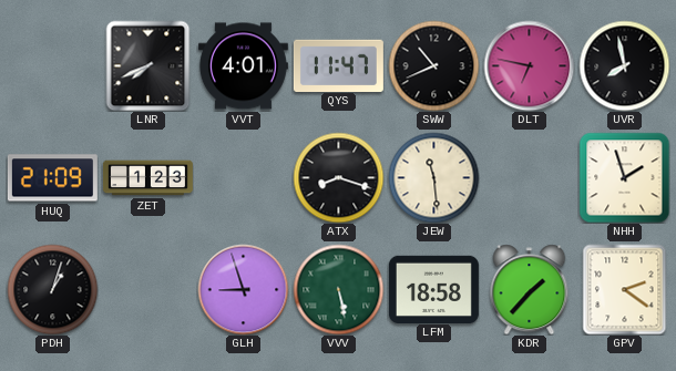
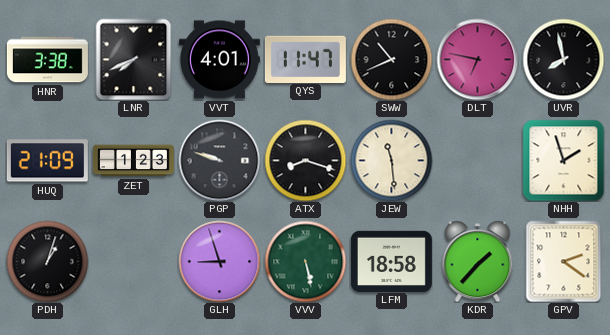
HNR: none -> 3:38
PGP: none -> 9:48
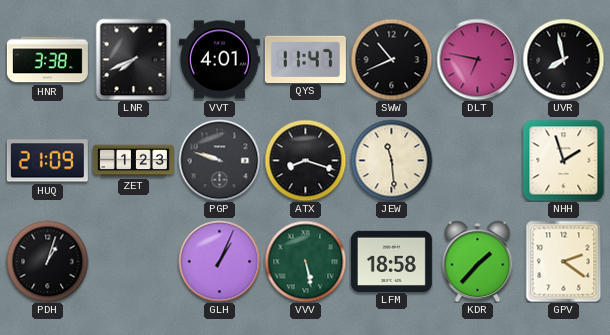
GLH: 8:57 -> 1:04
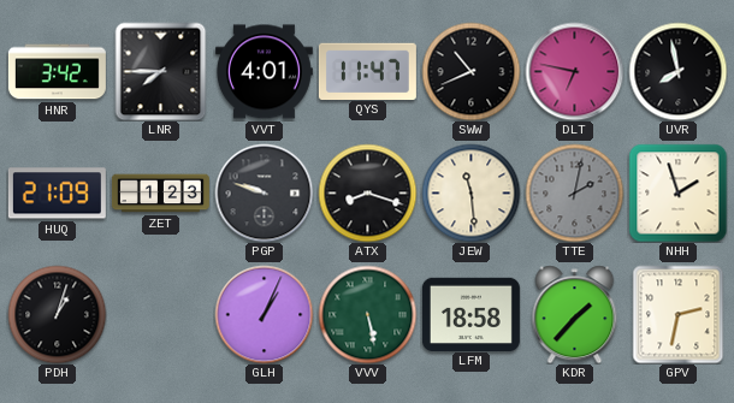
HNR: 3:38 -> 3:42
LNR: 7:41 -> 7:45
TTE: none -> 2:02
GPV: 2:21 -> 2:32
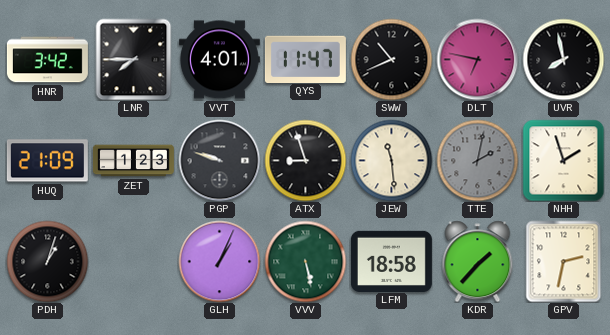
ATX: 8:18 -> 8:57
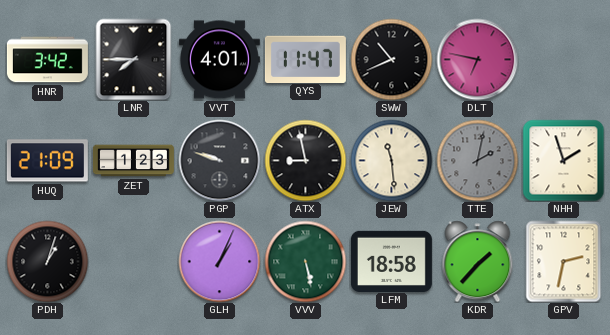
UVR: 7:58 -> none
ATX: 8:57 -> 8:58
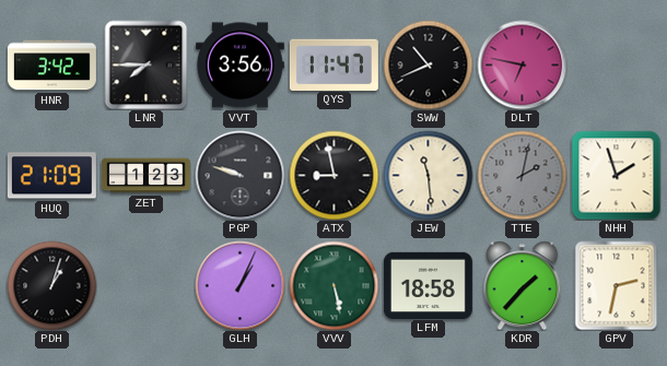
VVT: 4:01 -> 3:56
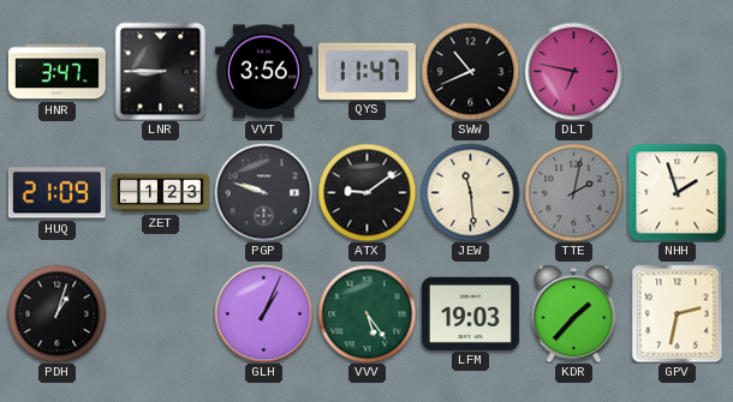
HNR: 3:42 -> 3:47
LNR: 7:45 -> 8:45
ATX: 8:58 -> 9:09
VVV: 5:28 -> 5:24
LFM: 18:58 -> 19:03
